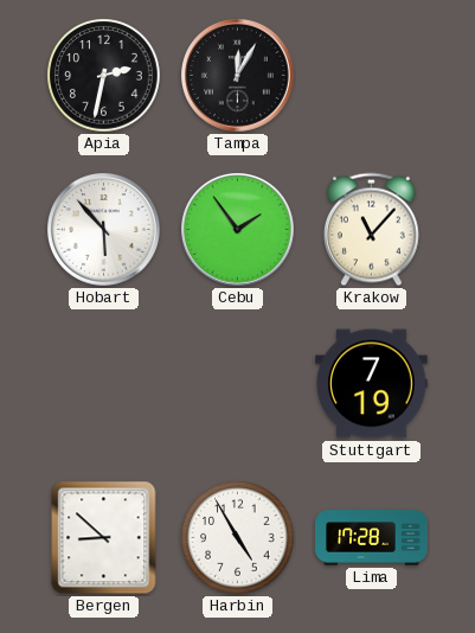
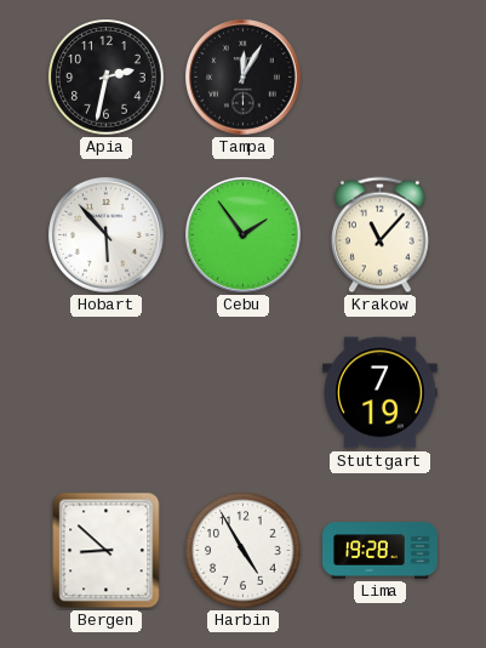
Lima: 17:28 -> 19:28
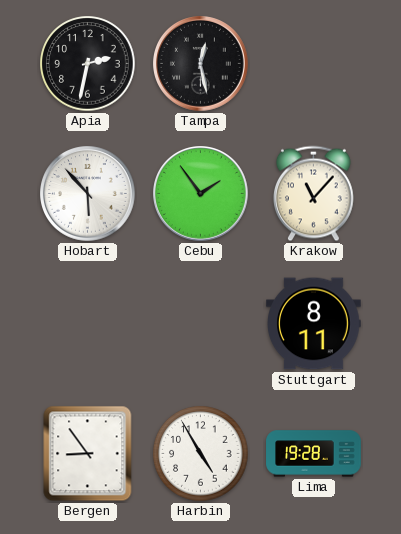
Tampa: 12:05 -> 12:28
Stuttgart: 7:19 -> 8:11
Bergen: 8:52 -> 8:54
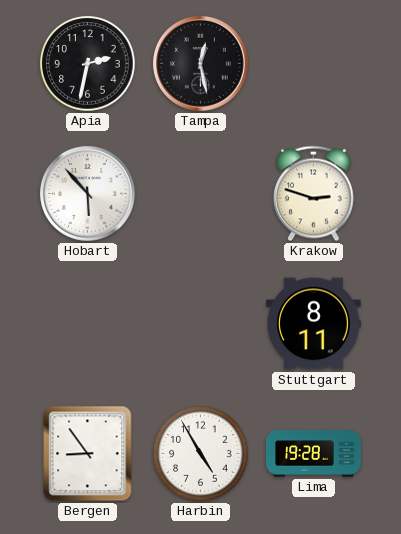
Cebu: 1:54 -> none
Krakow: 11:07 -> 2:48
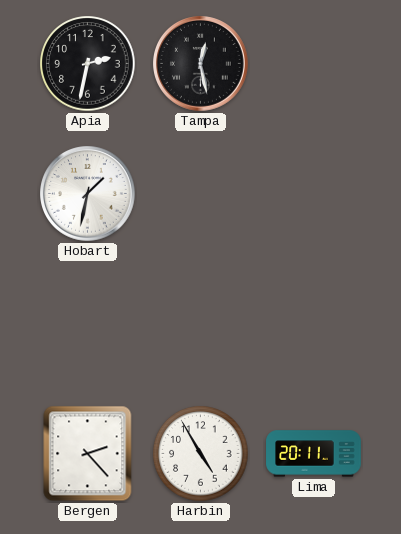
Hobart: 5:53 -> 1:32
Krakow: 2:48 -> none
Stuttgart: 8:11 -> none
Bergen: 8:54 -> 2:23
Lima: 19:28 -> 20:11
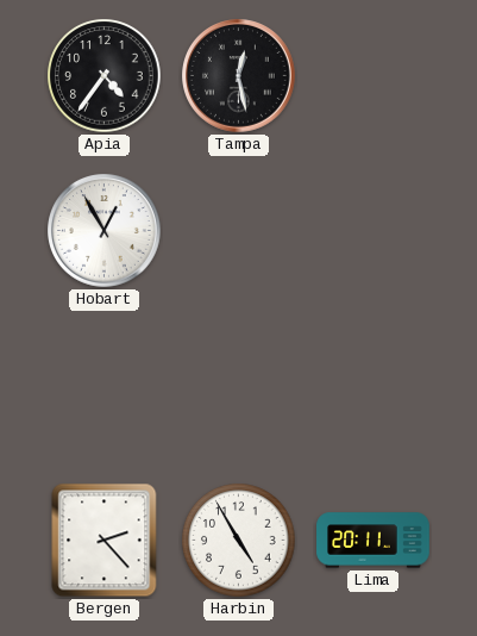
Apia: 2:32 -> 4:36
Hobart: 1:32 -> 12:55
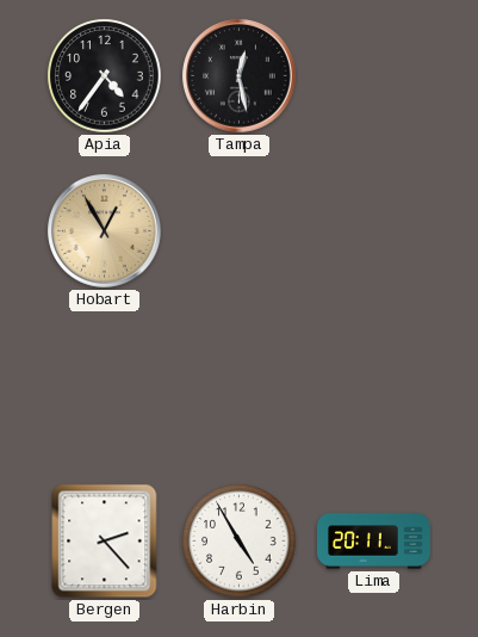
Hobart dial: white -> champagne
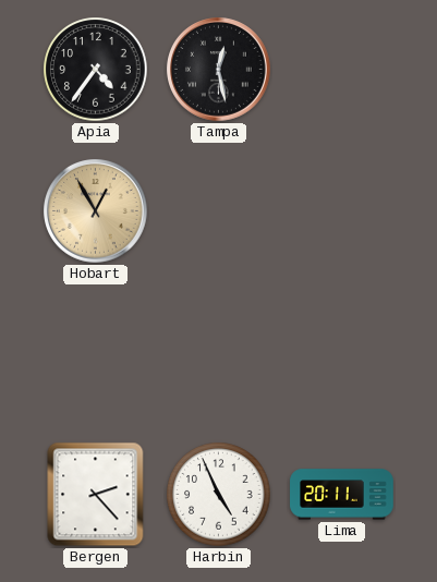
Harbin: 4:55 -> 4:56
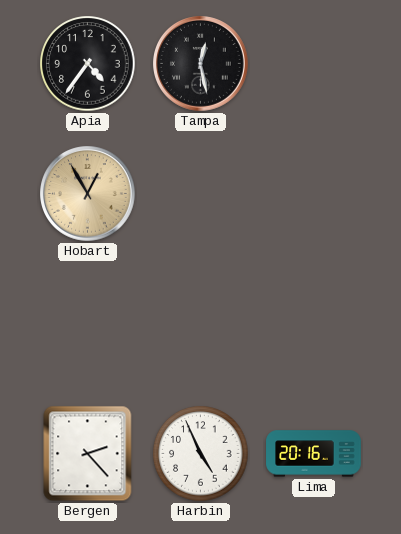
Lima: 20:11 -> 20:16
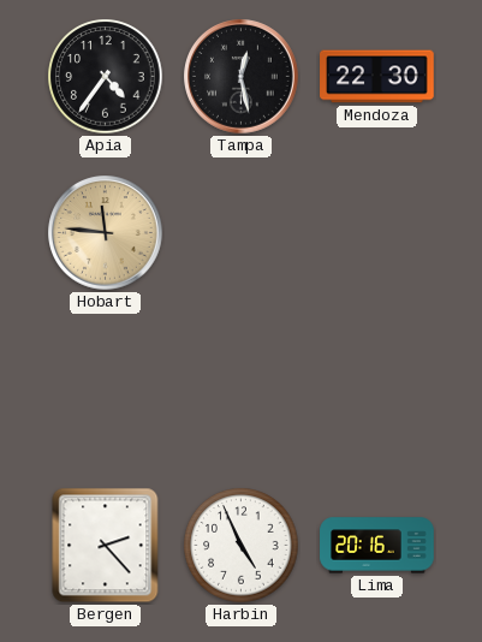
Mendoza: none -> 22:30
Hobart: 12:55 -> 11:46
